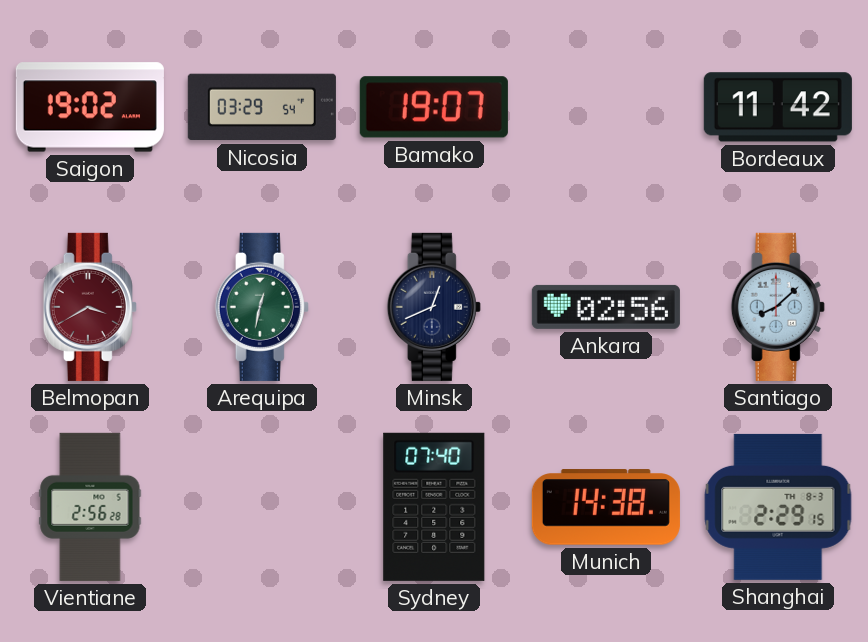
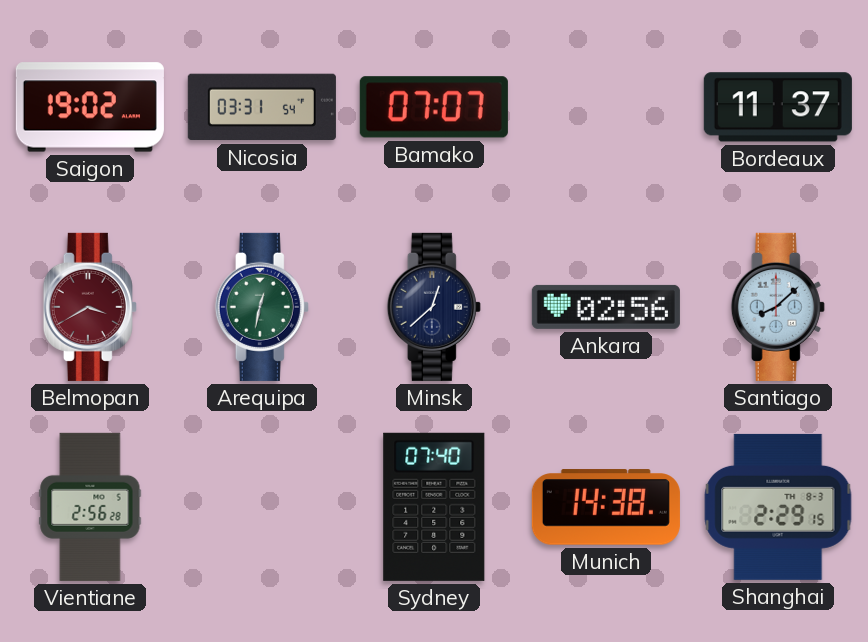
Nicosia: 03:29 -> 03:31
Bamako: 19:07 -> 07:07
Bordeaux: 11:42 -> 11:37
Minsk: 12:41 -> 12:38
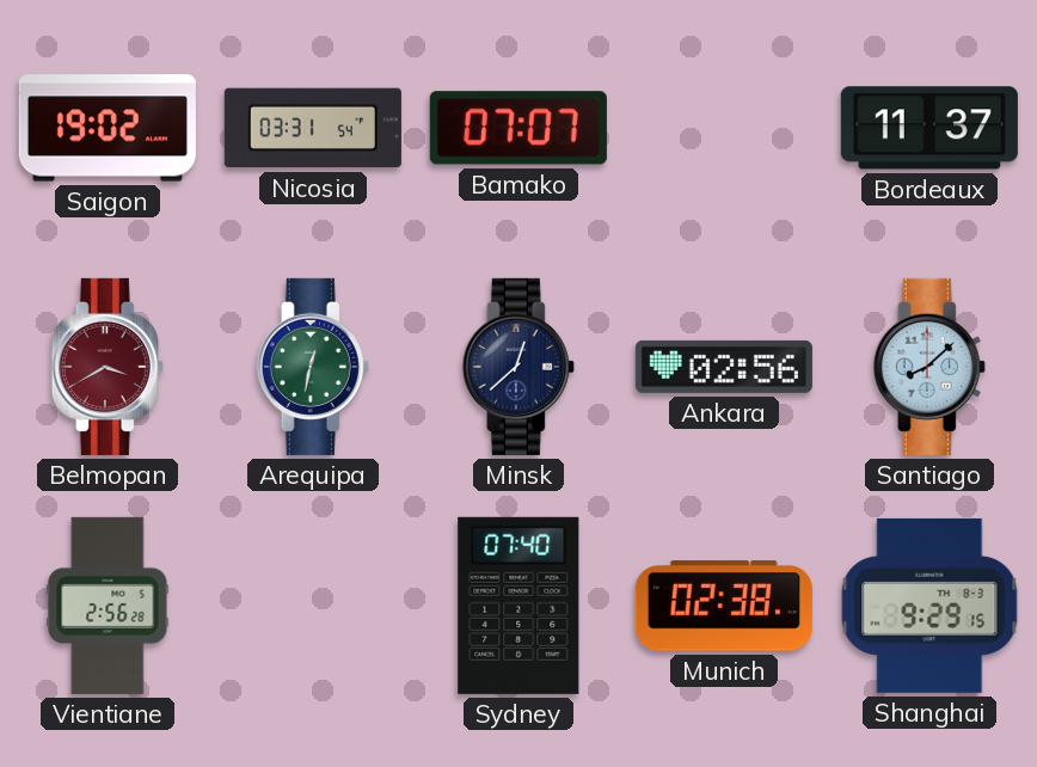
Munich: 14:38 -> 02:38
Shanghai: 2:29 -> 9:29
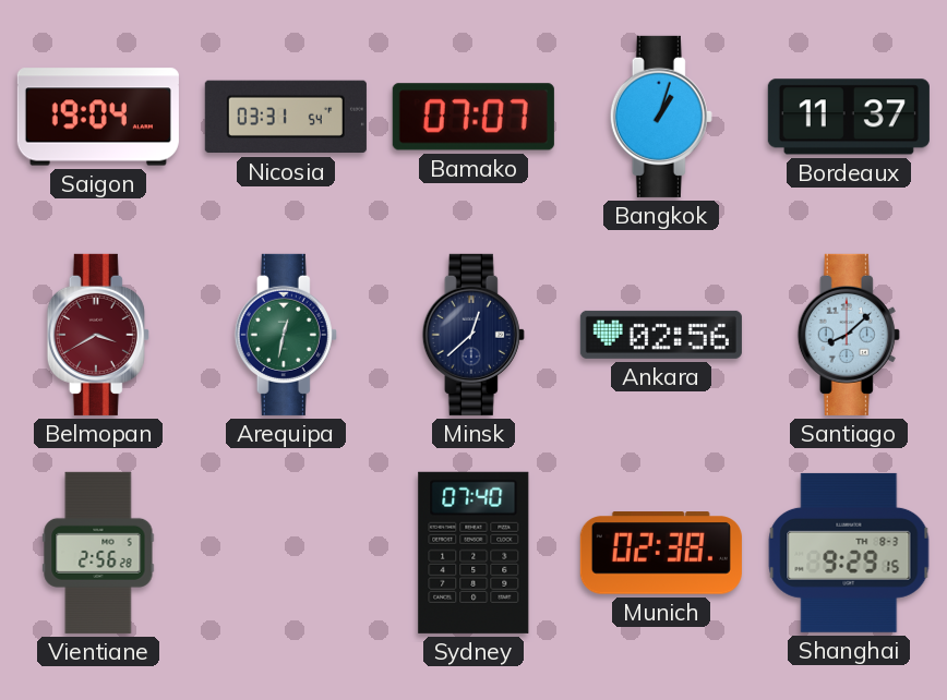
Saigon: 19:02 -> 19:04
Bangkok: none -> 1:03
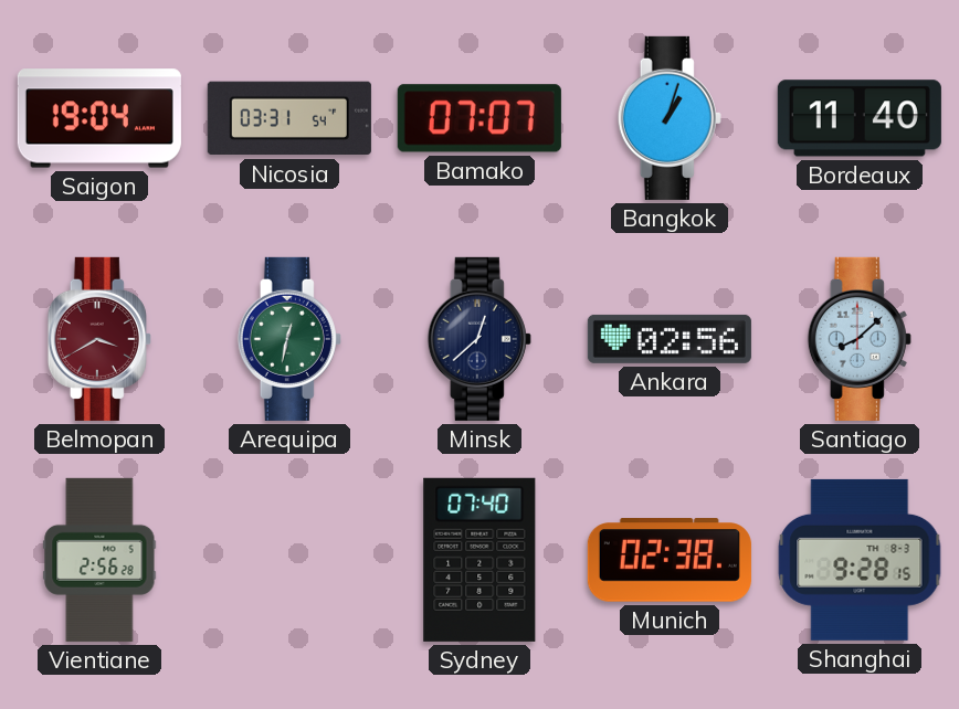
Bordeaux: 11:37 -> 11:40
Shanghai: 9:29 -> 9:28
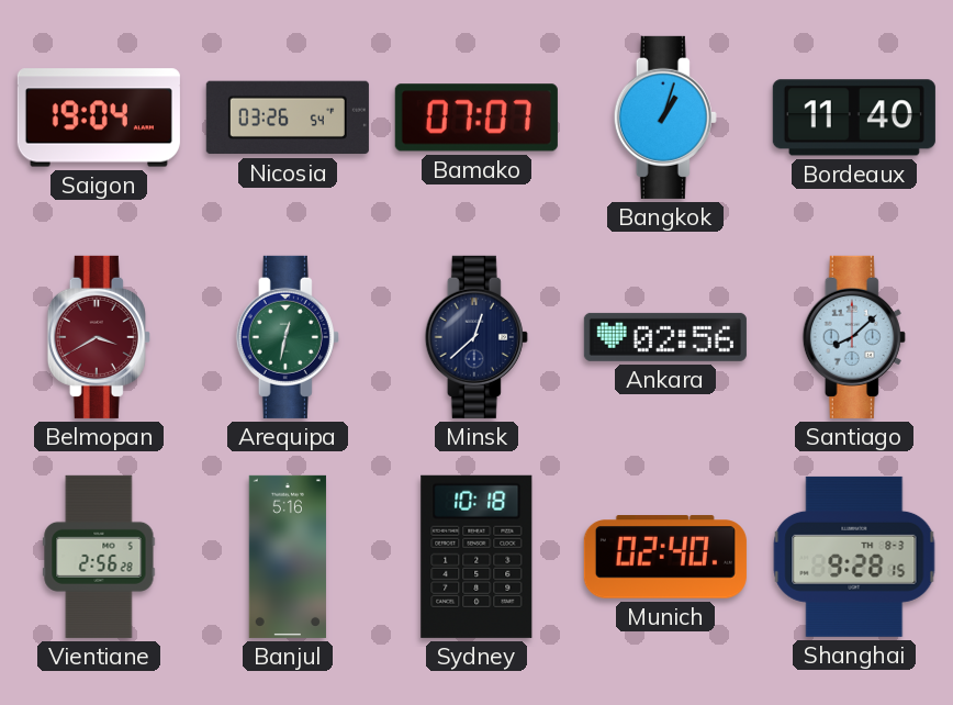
Nicosia: 03:31 -> 03:26
Banjul: none -> 5:16
Sydney: 07:40 -> 10:18
Munich: 02:38 -> 02:40
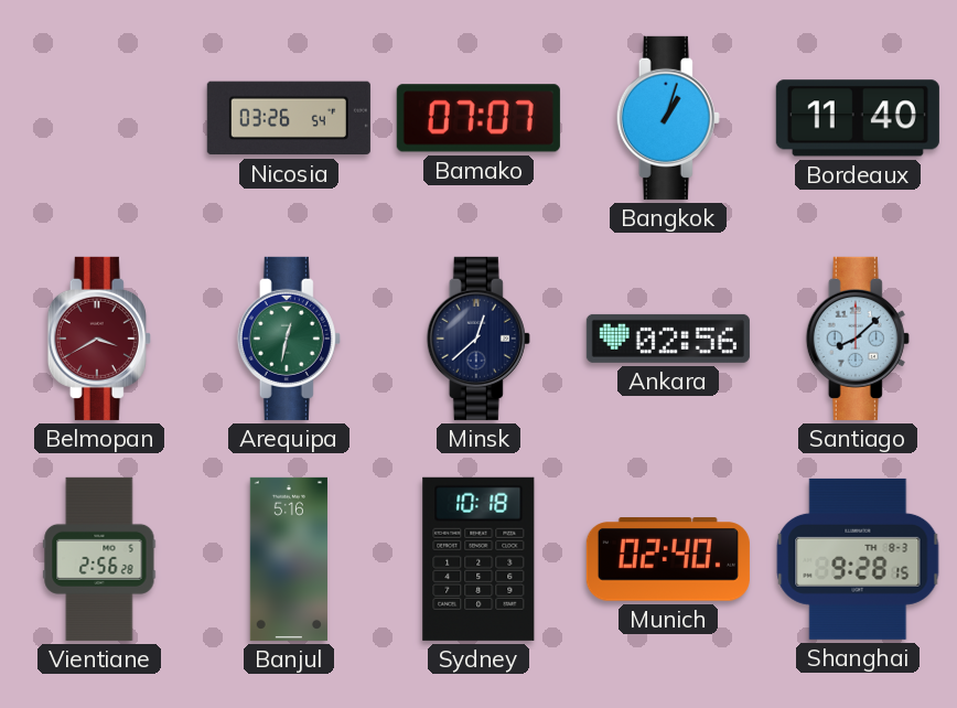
Saigon: 19:04 -> none
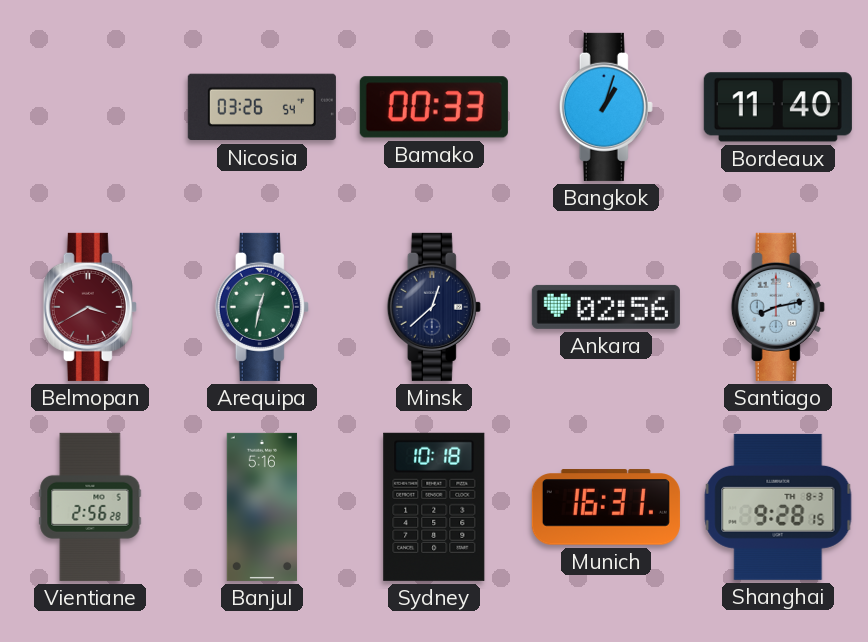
Bamako: 07:07 -> 00:33
Santiago: 8:08 -> 8:13
Munich: 02:40 -> 16:31
